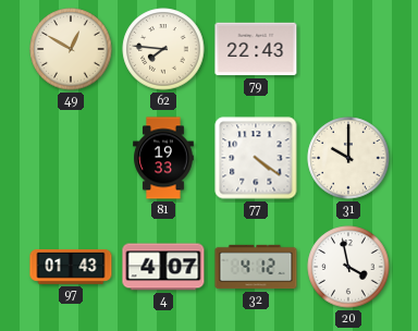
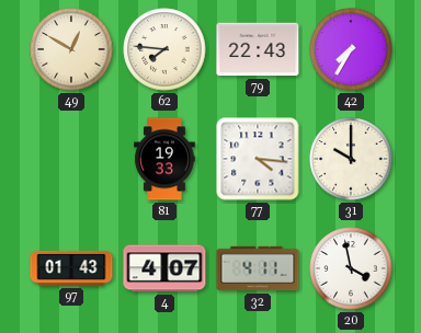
42: none -> 7:35
77: 4:21 -> 4:16
32: 4:12 -> 4:11
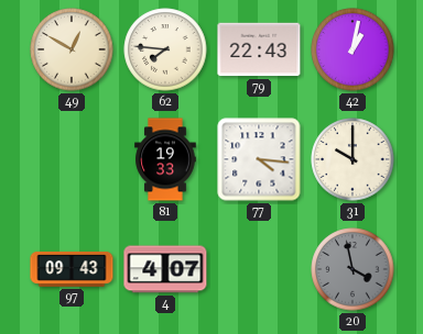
42: 7:35 -> 1:02
97: 01:43 -> 09:43
32: 4:11 -> none
20 dial: white -> grey
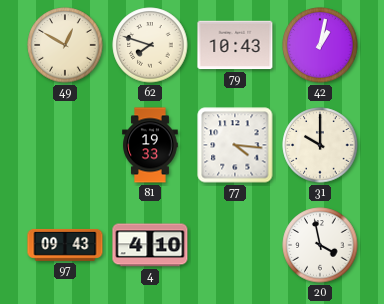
62: 7:46 -> 7:48
79: 22:43 -> 10:43
4: 4:07 -> 4:10
20 dial: grey -> white
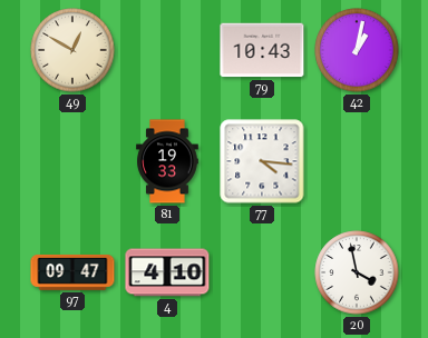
62: 7:48 -> none
31: 10:00 -> none
97: 09:43 -> 09:47
